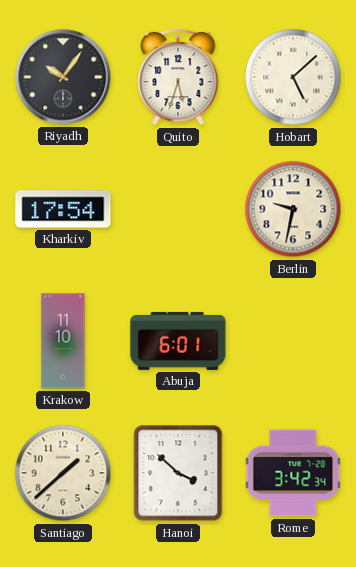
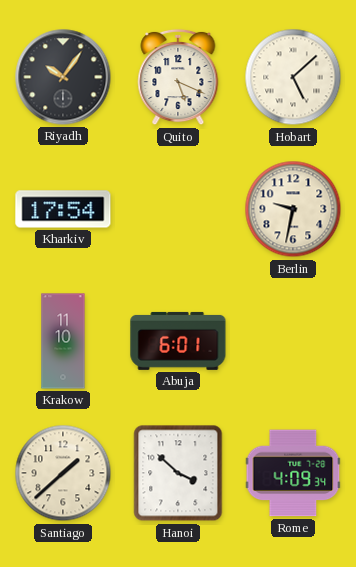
Quito: 5:33 -> 5:19
Rome: 3:42 -> 4:09
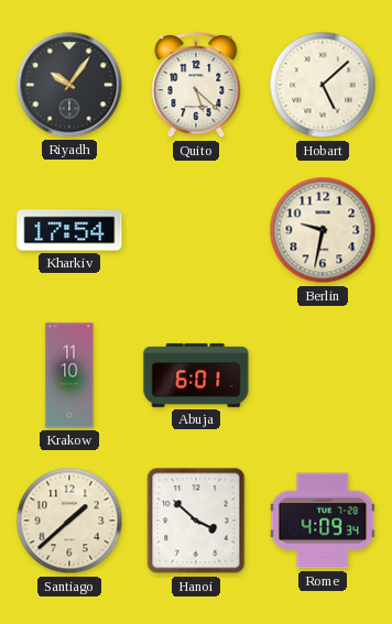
Quito: 5:19 -> 5:22
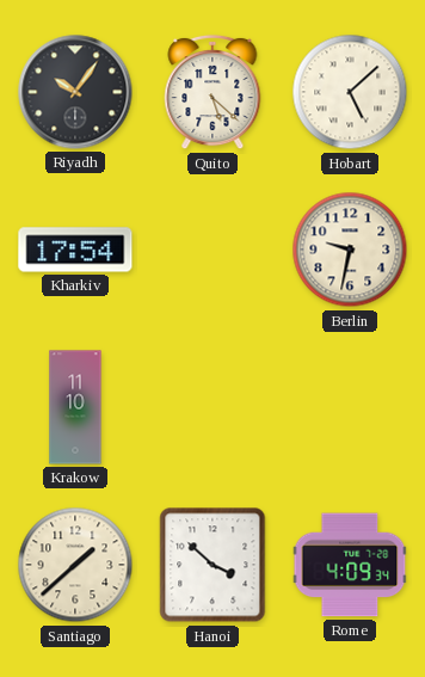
Abuja: 6:01 -> none
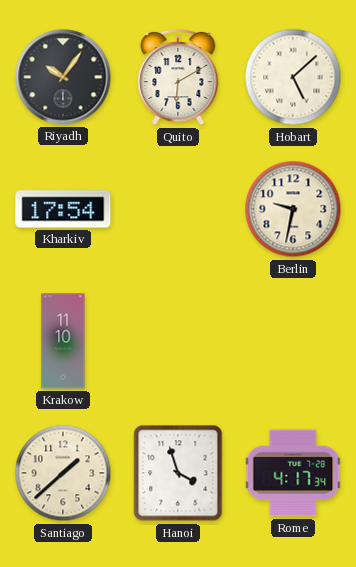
Quito: 5:22 -> 6:10
Hanoi: 3:52 -> 3:57
Rome: 4:09 -> 4:17
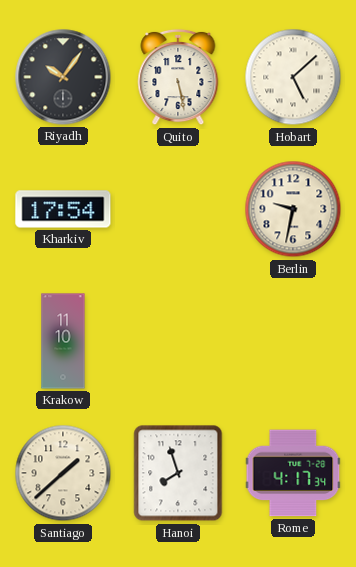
Quito: 6:10 -> 5:28
Hanoi: 3:57 -> 7:57
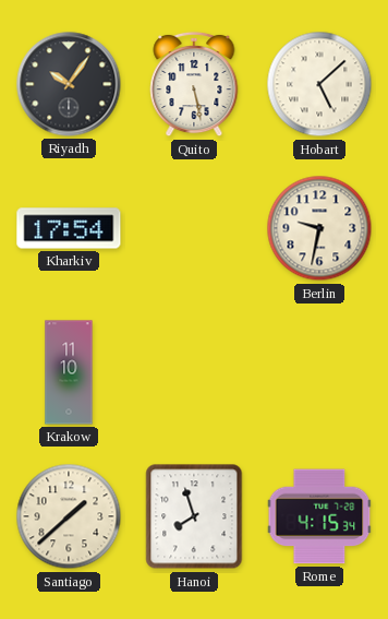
Rome: 4:17 -> 4:15
